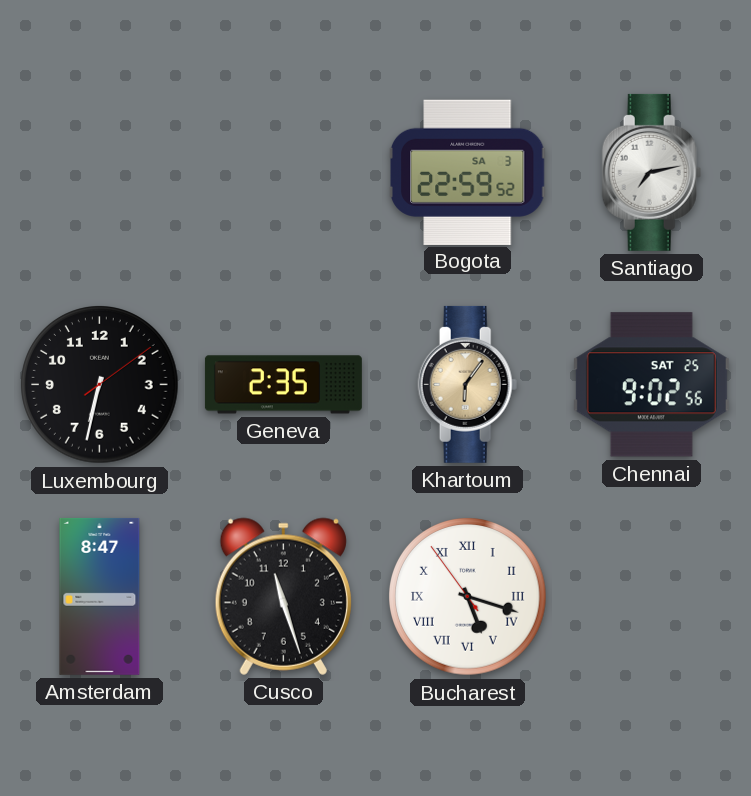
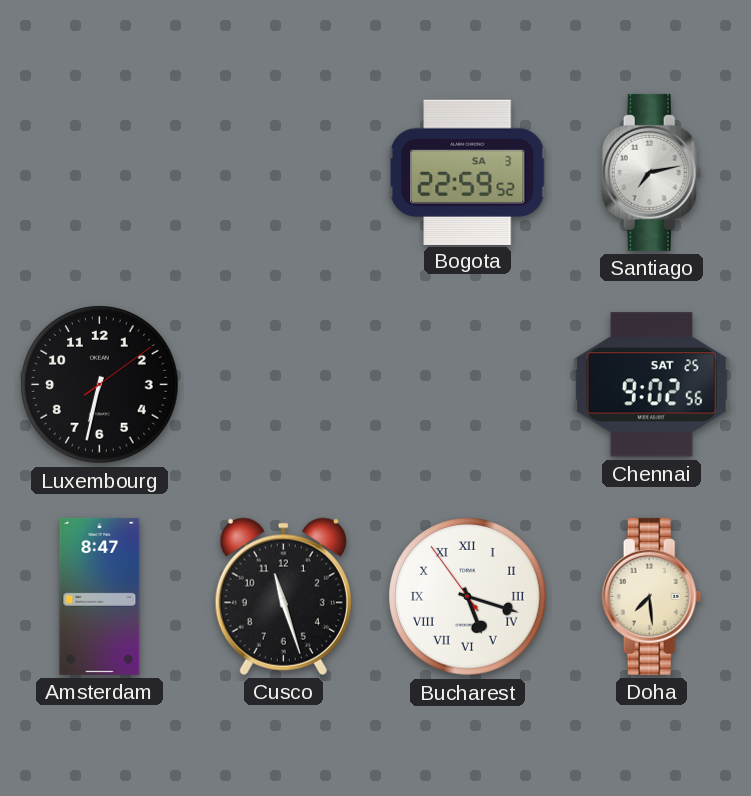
Geneva: 2:35 -> none
Khartoum: 6:06 -> none
Doha: none -> 7:29
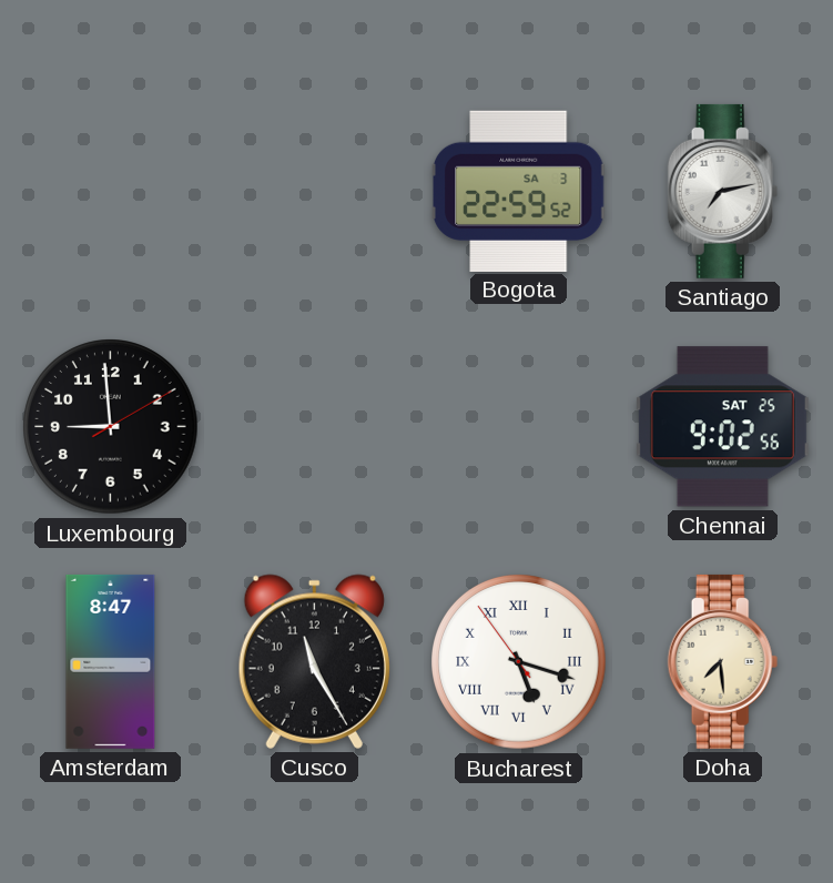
Luxembourg: 6:32 -> 8:59
Cusco: 11:27 -> 11:25
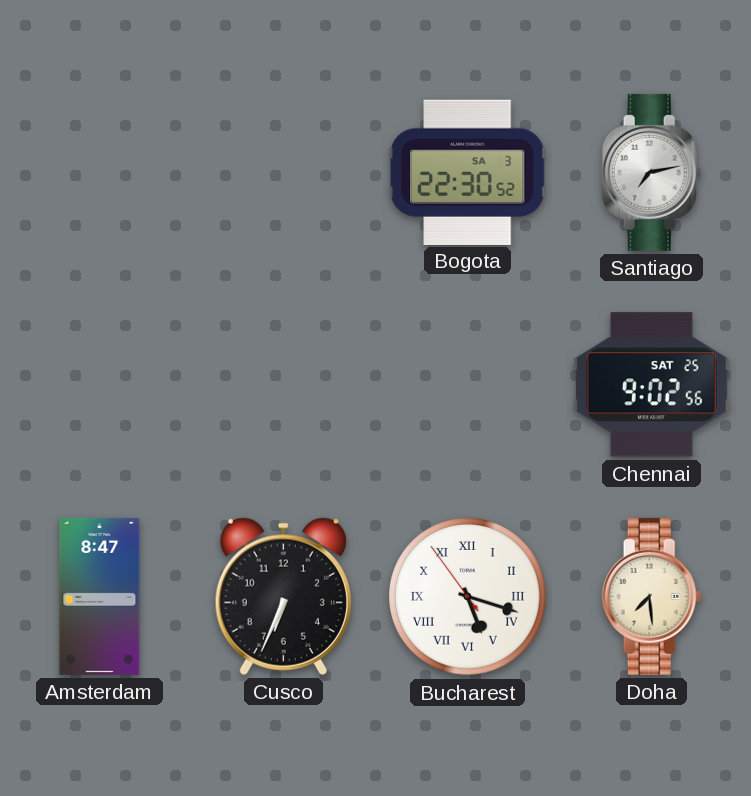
Bogota: 22:59 -> 22:30
Luxembourg: 8:59 -> none
Cusco: 11:25 -> 6:34
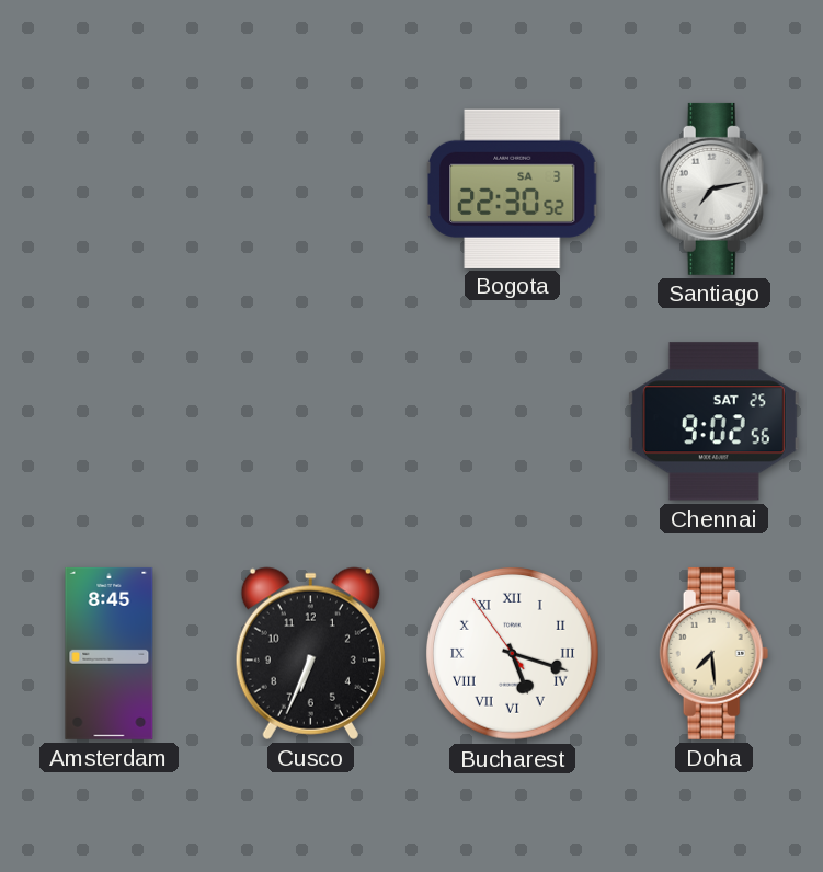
Amsterdam: 8:47 -> 8:45
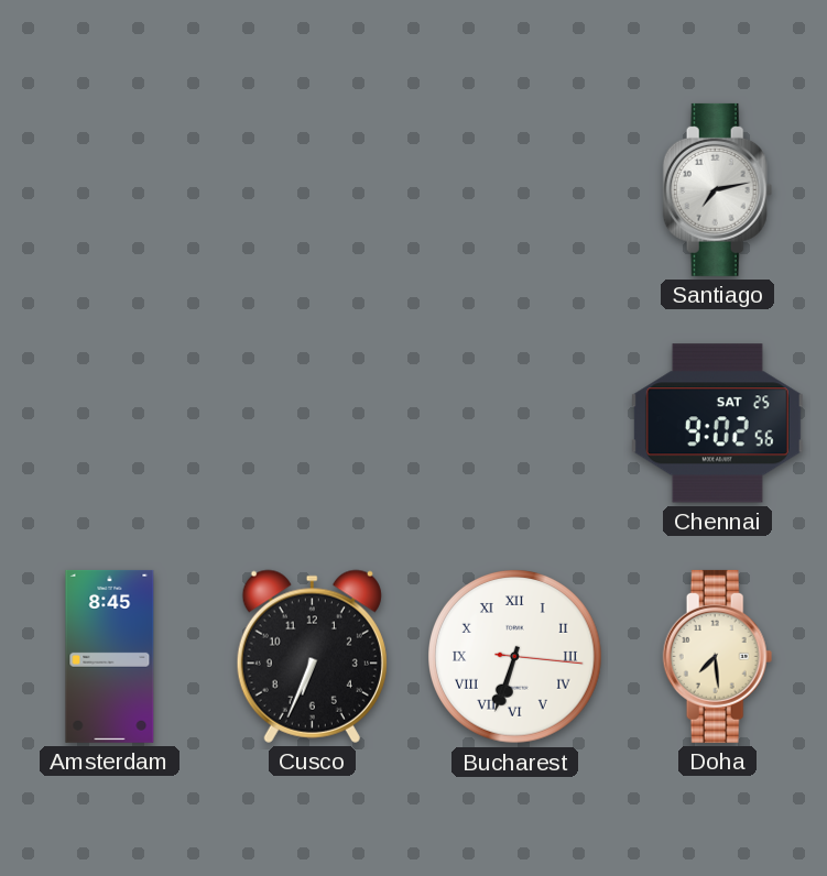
Bogota: 22:30 -> none
Bucharest: 5:17 -> 6:33
